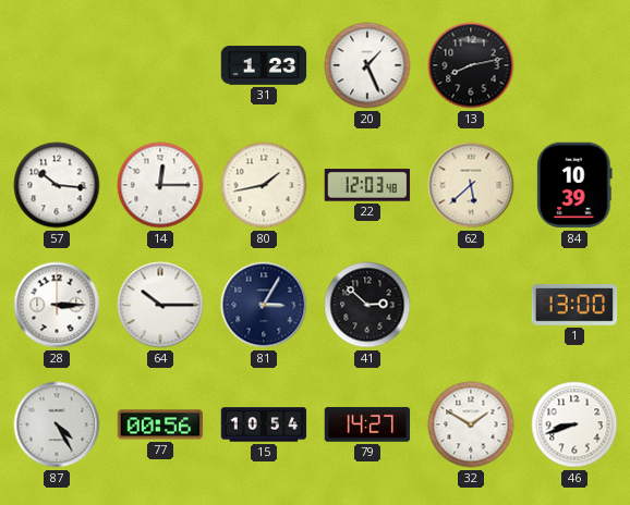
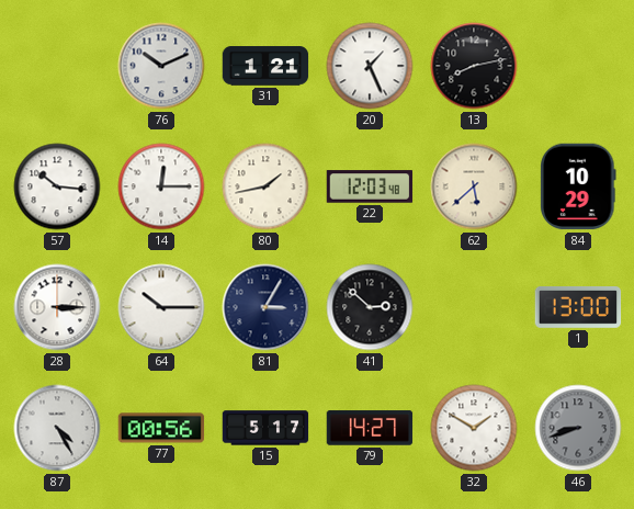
76: none -> 10:11
31: 1:23 -> 1:21
84: 10:39 -> 10:29
15: 10:54 -> 5:17
46 dial: white -> grey
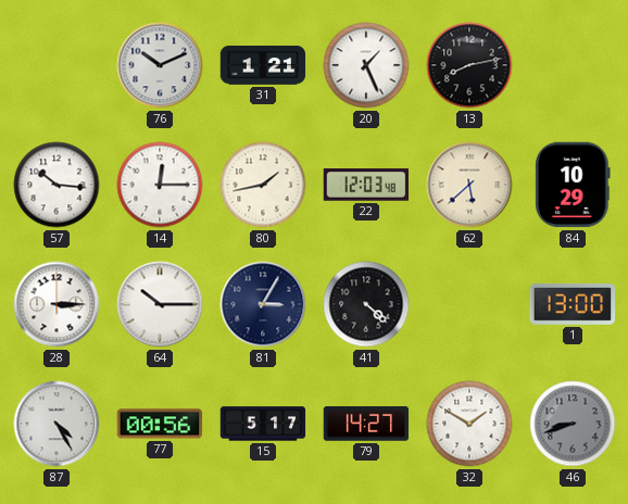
41: 2:52 -> 4:22
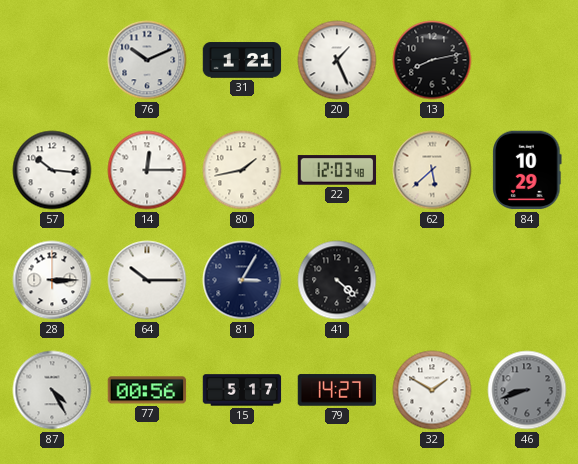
1: 13:00 -> none
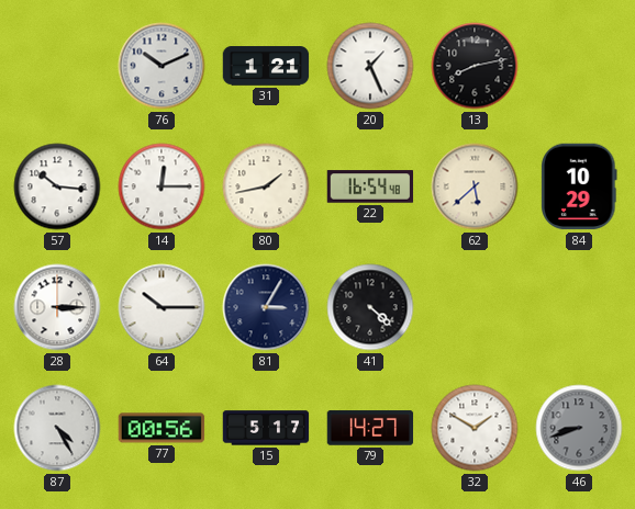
22: 12:03 -> 16:54
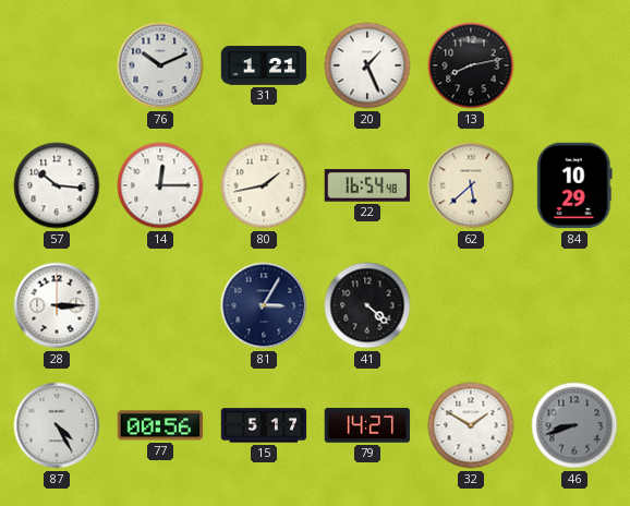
64: 10:15 -> none
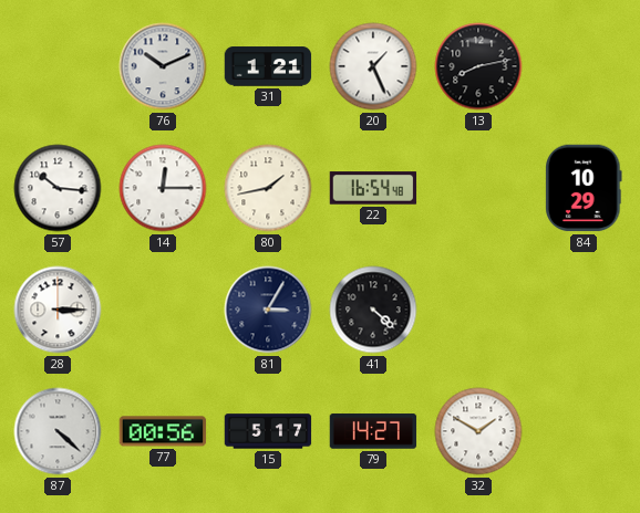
62: 5:38 -> none
87: 4:25 -> 4:22
46: 8:42 -> none
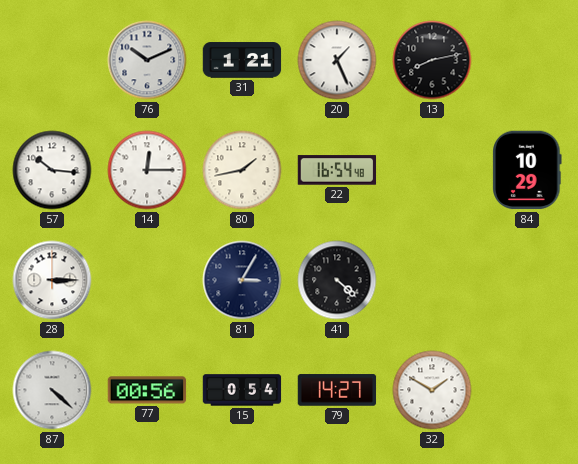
15: 5:17 -> 0:54
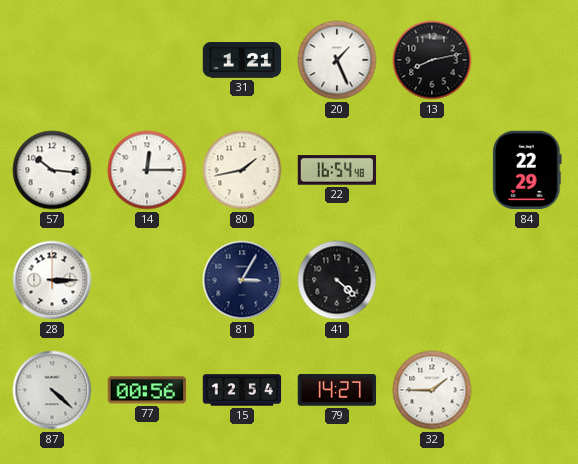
76: 10:11 -> none
84: 10:29 -> 22:29
15: 0:54 -> 12:54
32: 1:50 -> 1:45
